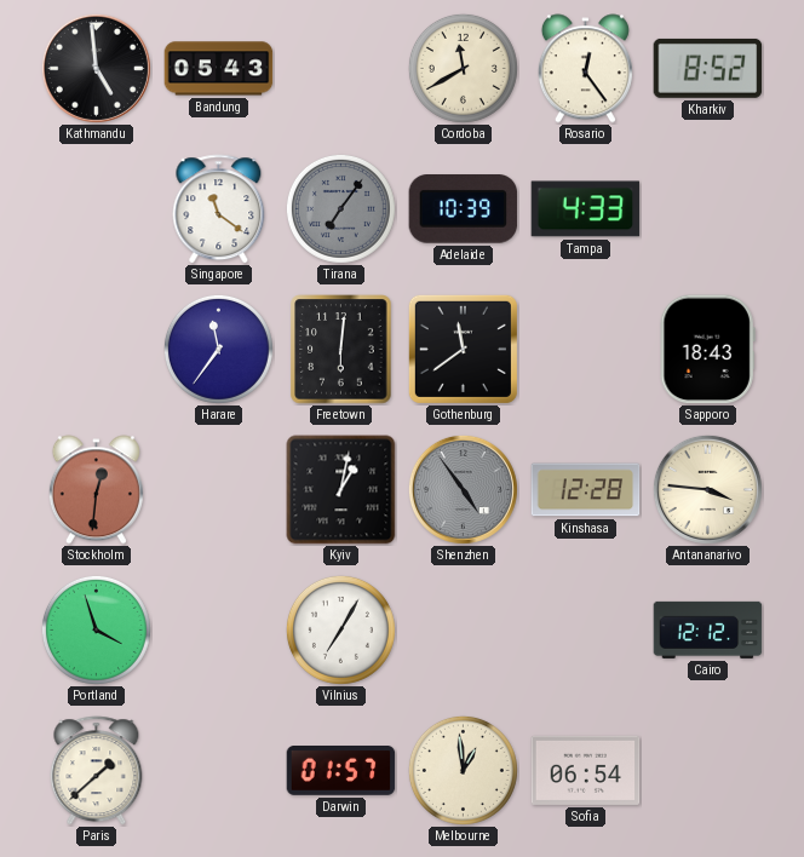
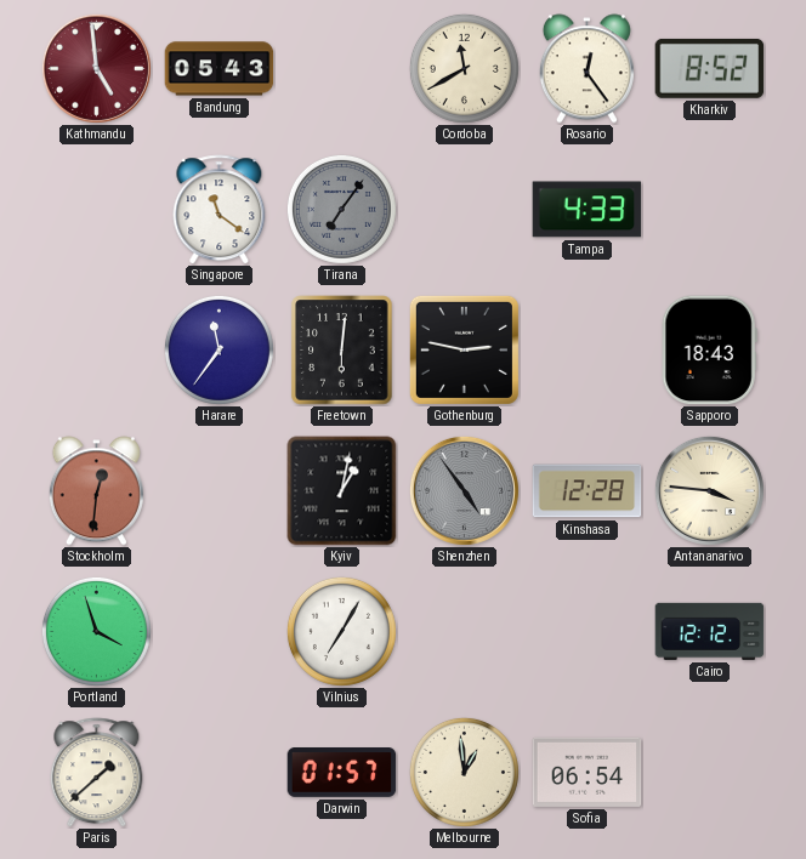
Kathmandu dial: black -> burgundy
Adelaide: 10:39 -> none
Gothenburg: 11:39 -> 2:47
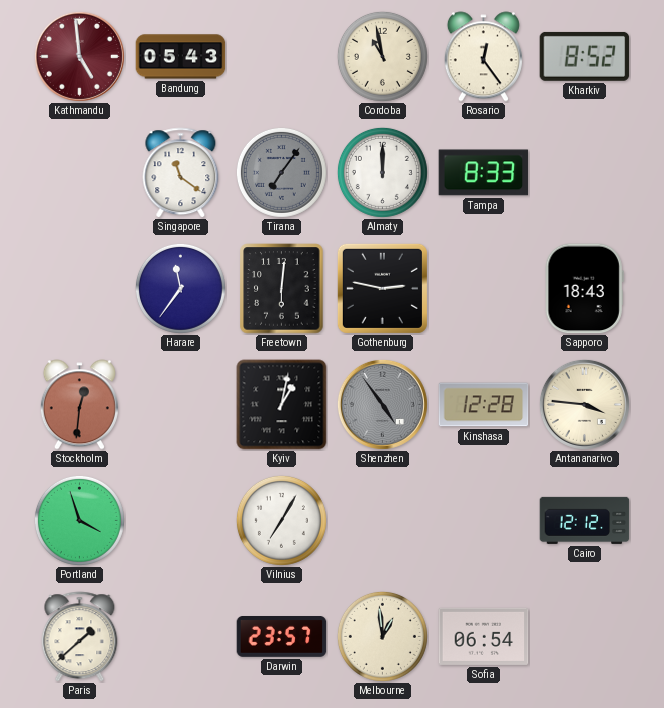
Cordoba: 11:40 -> 10:58
Almaty: none -> 12:00
Tampa: 4:33 -> 8:33
Darwin: 01:57 -> 23:57
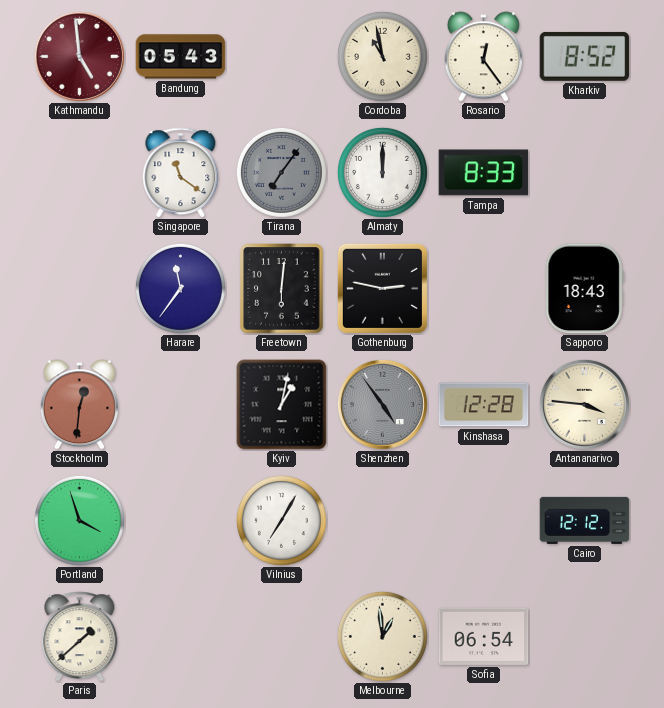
Darwin: 23:57 -> none
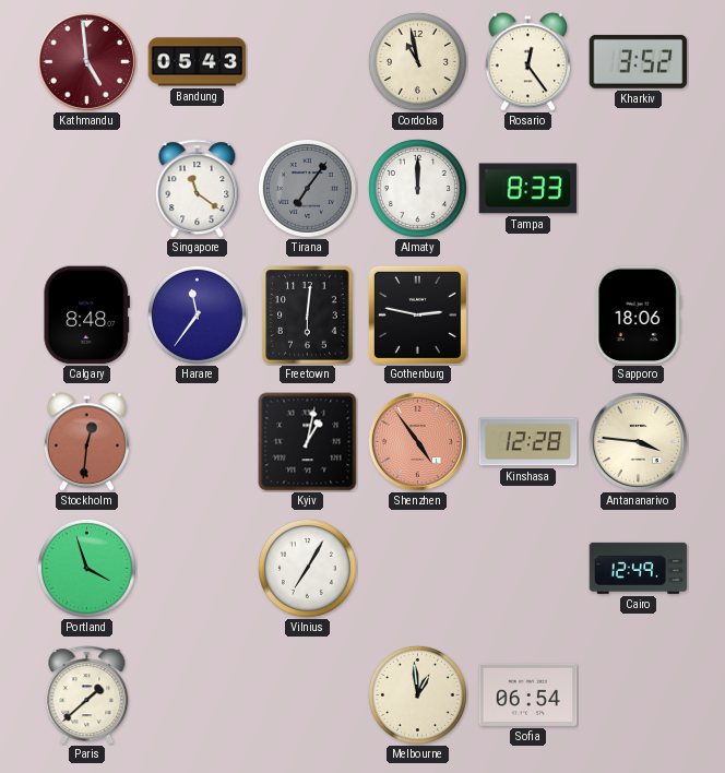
Kharkiv: 8:52 -> 3:52
Calgary: none -> 8:48
Sapporo: 18:43 -> 18:06
Shenzhen dial: grey -> salmon
Cairo: 12:12 -> 12:49
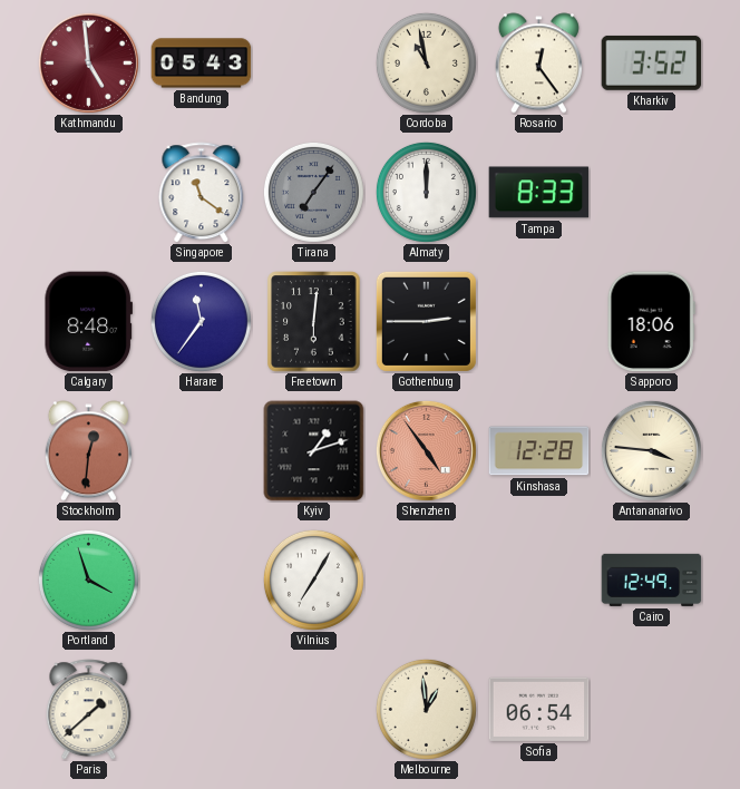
Gothenburg: 2:47 -> 2:45
Kyiv: 1:02 -> 1:12
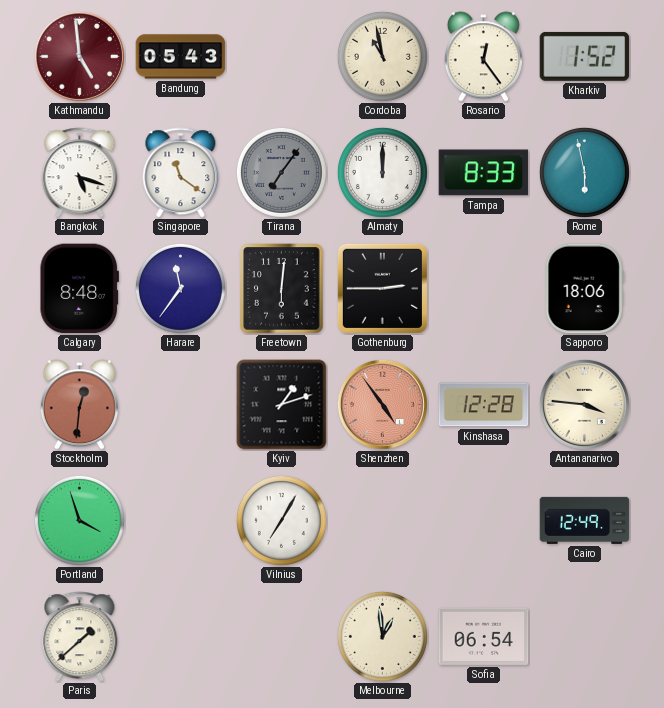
Kharkiv: 3:52 -> 1:52
Bangkok: none -> 5:18
Rome: none -> 5:58
